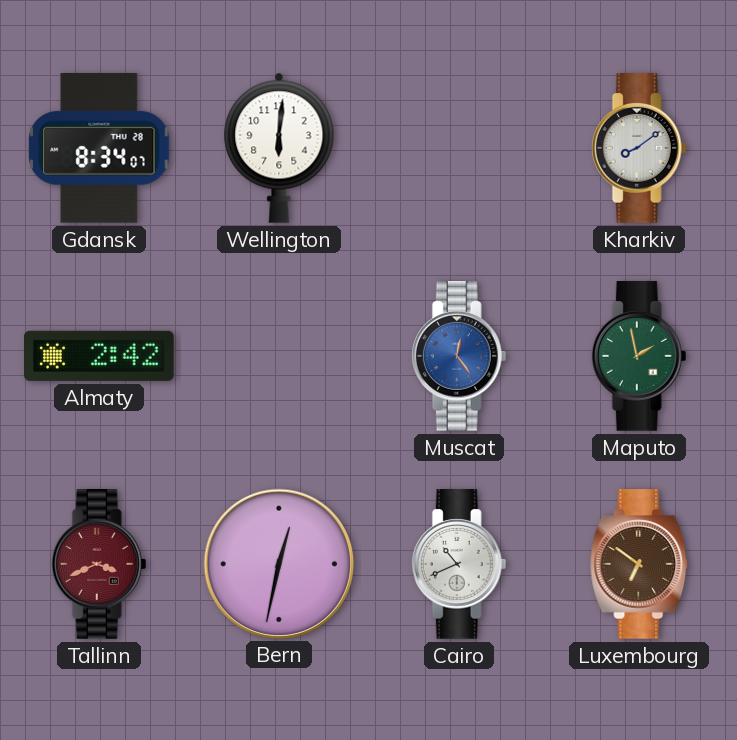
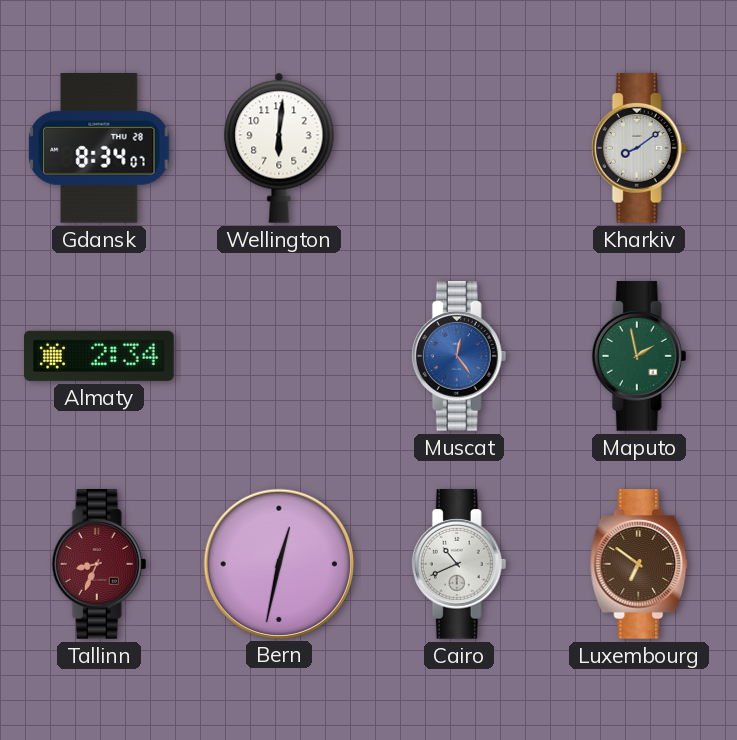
Almaty: 2:42 -> 2:34
Tallinn: 3:41 -> 8:34
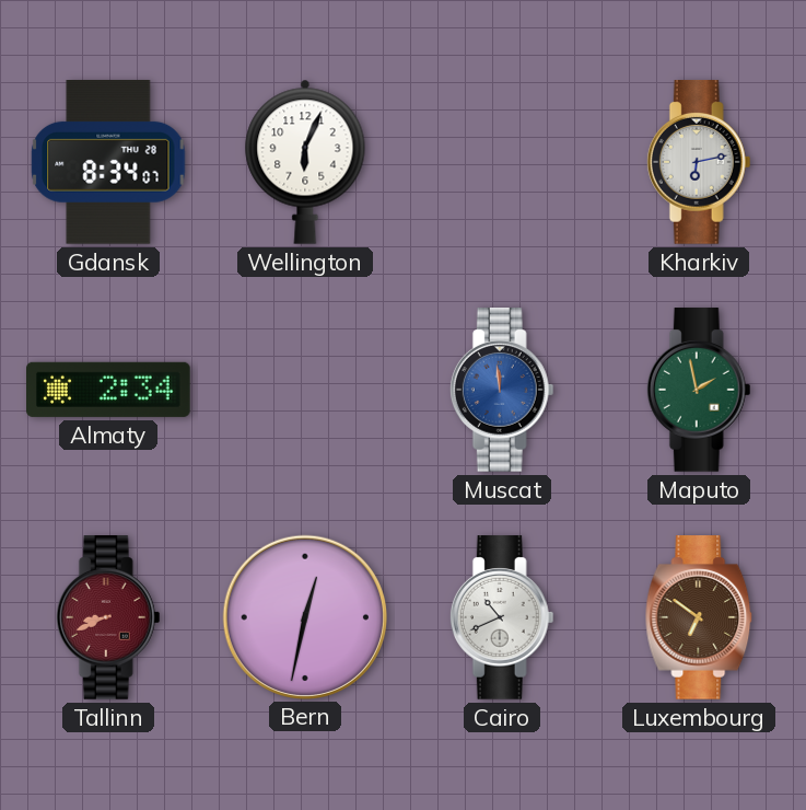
Wellington: 6:01 -> 6:04
Kharkiv: 8:09 -> 6:13
Muscat: 12:24 -> 11:59
Tallinn: 8:34 -> 8:41
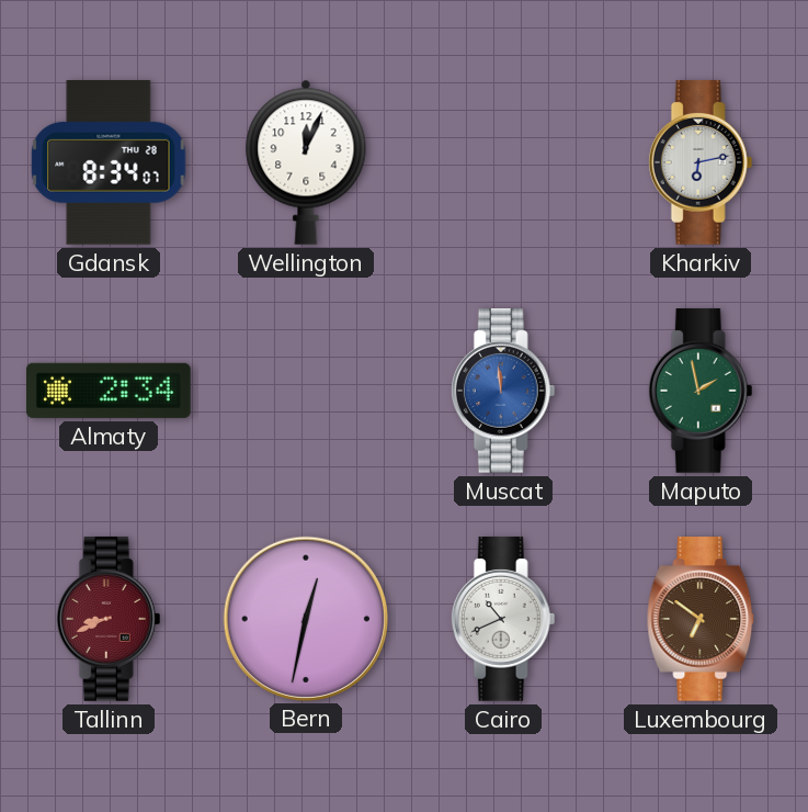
Wellington: 6:04 -> 12:04
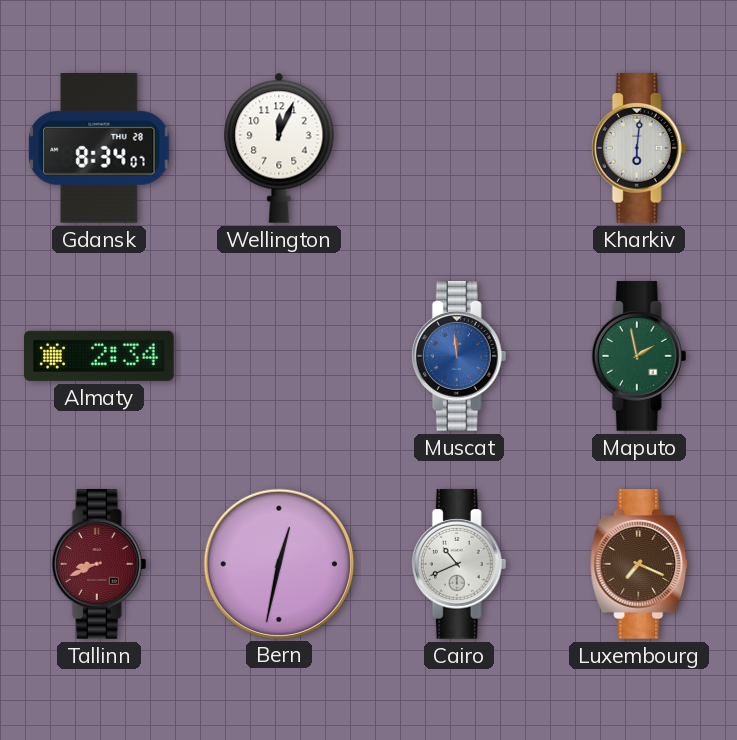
Kharkiv: 6:13 -> 6:01
Luxembourg: 6:51 -> 7:19
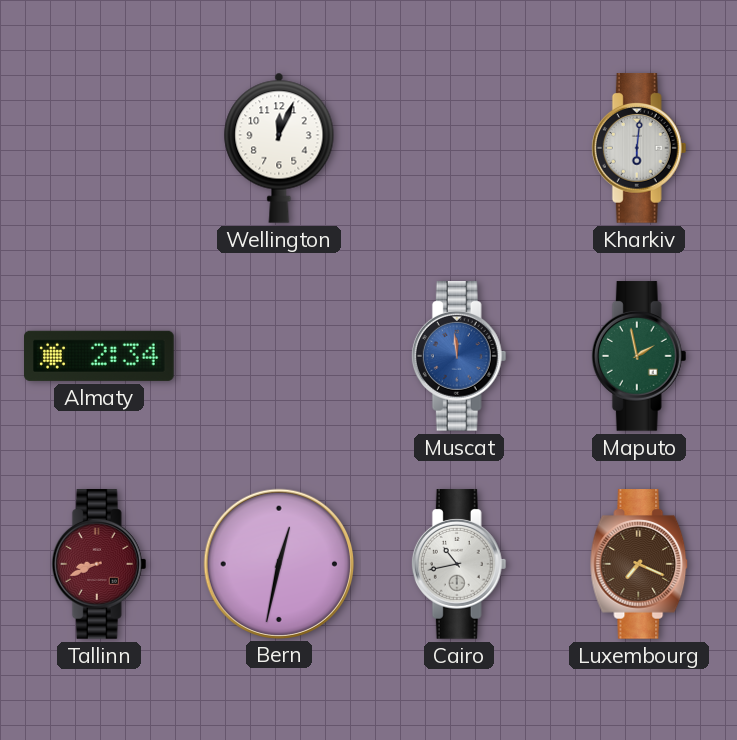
Gdansk: 8:34 -> none
Cairo: 10:41 -> 10:43
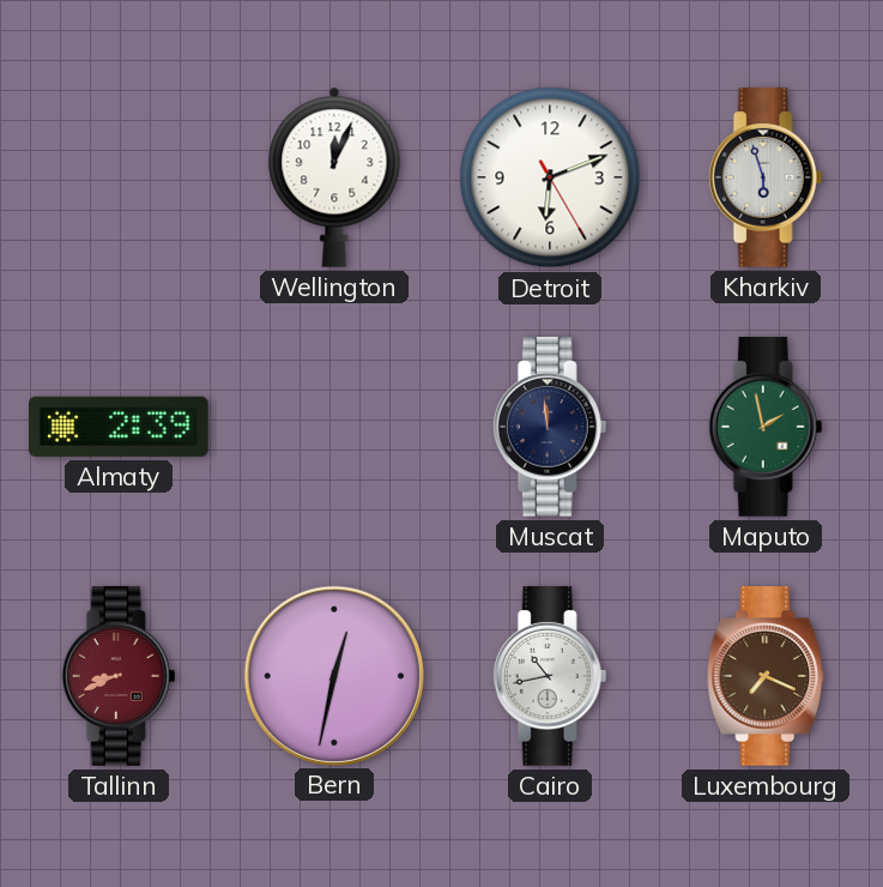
Detroit: none -> 6:11
Kharkiv: 6:01 -> 5:57
Almaty: 2:34 -> 2:39
Muscat dial: blue -> navy
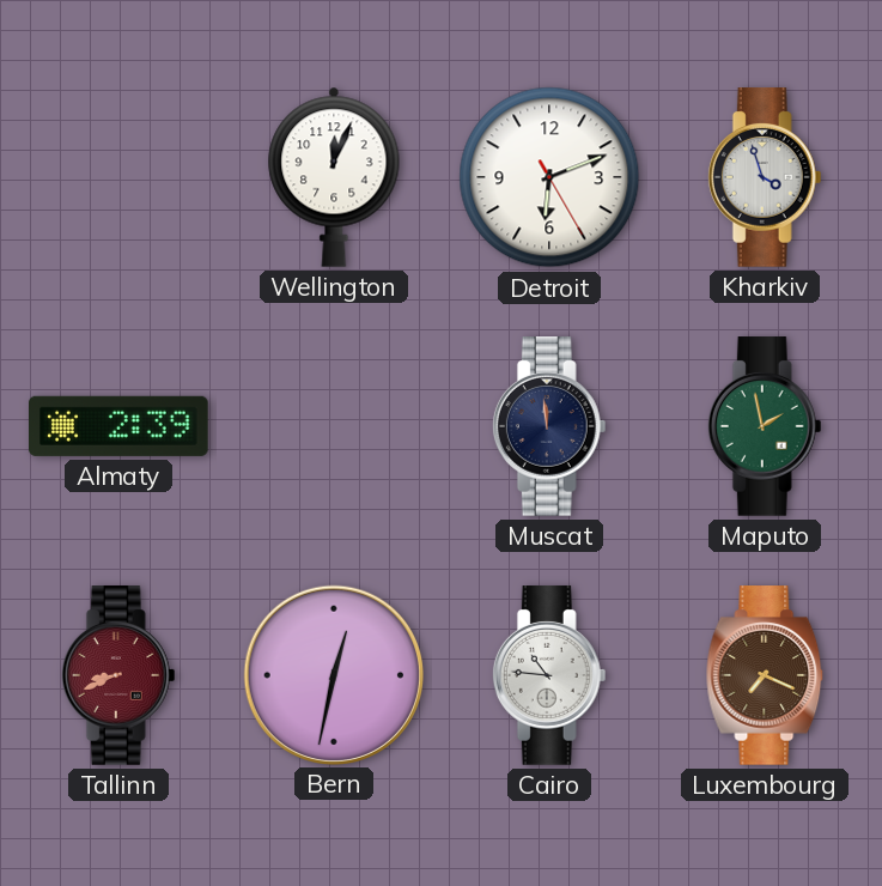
Kharkiv: 5:57 -> 3:57
Cairo: 10:43 -> 10:46
